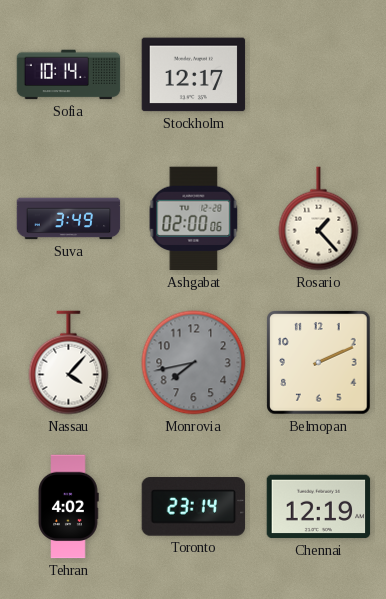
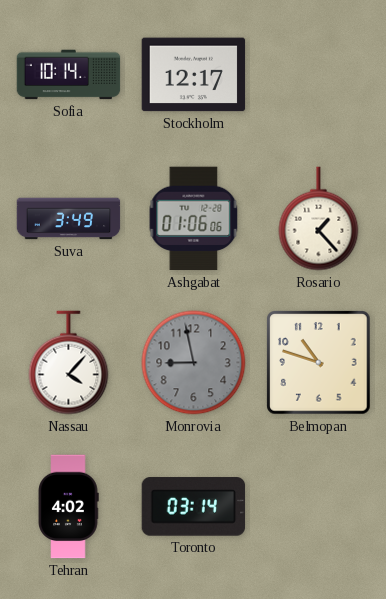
Ashgabat: 02:00 -> 01:06
Monrovia: 7:43 -> 8:58
Belmopan: 2:11 -> 10:48
Toronto: 23:14 -> 03:14
Chennai: 12:19 -> none
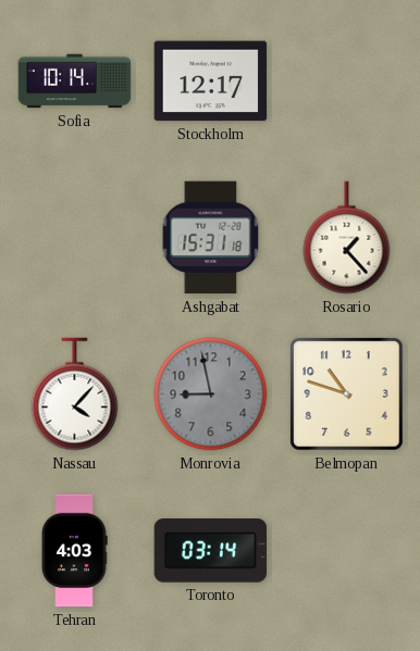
Suva: 3:49 -> none
Ashgabat: 01:06 -> 15:31
Tehran: 4:02 -> 4:03
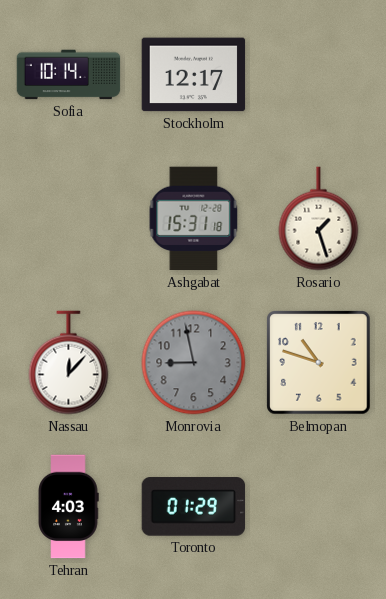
Rosario: 1:23 -> 1:27
Nassau: 4:07 -> 12:07
Toronto: 03:14 -> 01:29
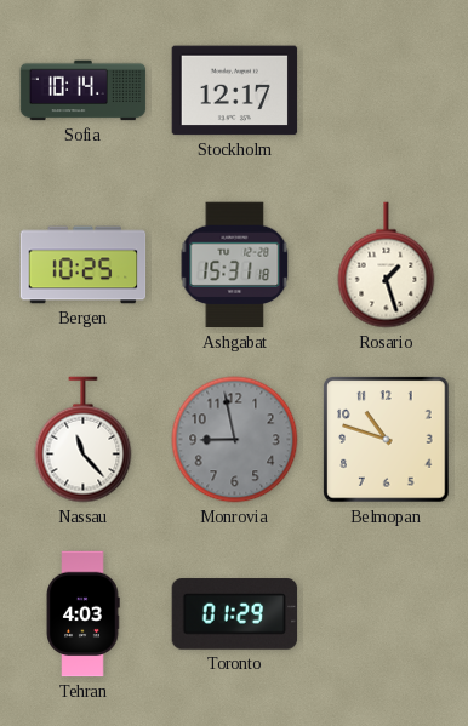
Bergen: none -> 10:25
Nassau: 12:07 -> 11:23
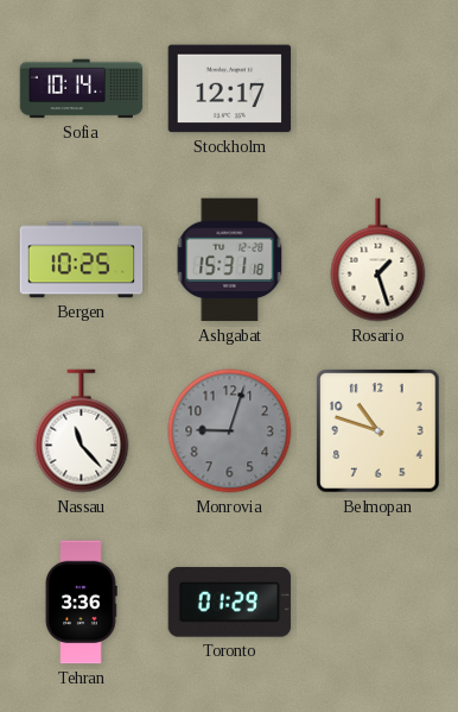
Monrovia: 8:58 -> 9:03
Tehran: 4:03 -> 3:36
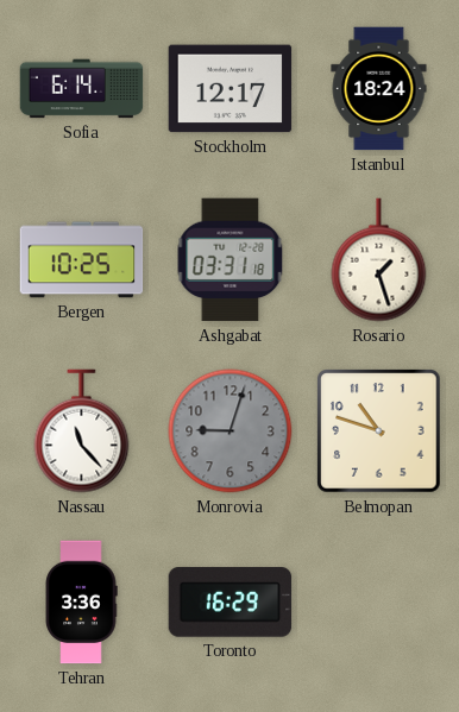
Sofia: 10:14 -> 6:14
Istanbul: none -> 18:24
Ashgabat: 15:31 -> 03:31
Toronto: 01:29 -> 16:29
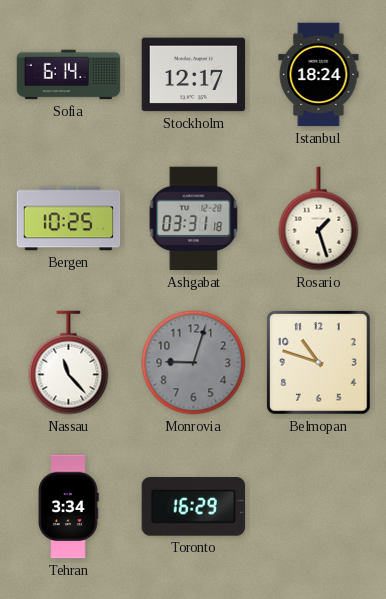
Tehran: 3:36 -> 3:34
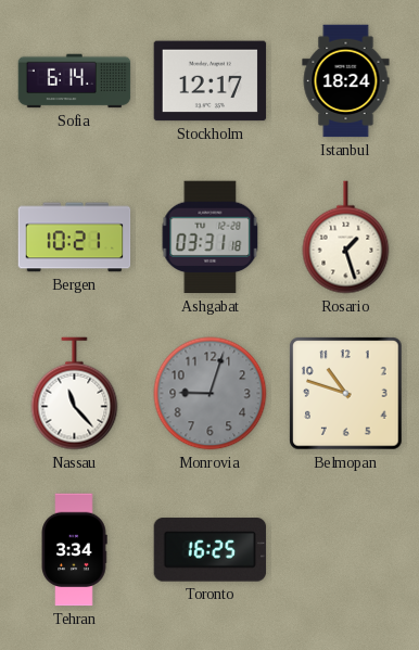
Bergen: 10:25 -> 10:21
Toronto: 16:29 -> 16:25
